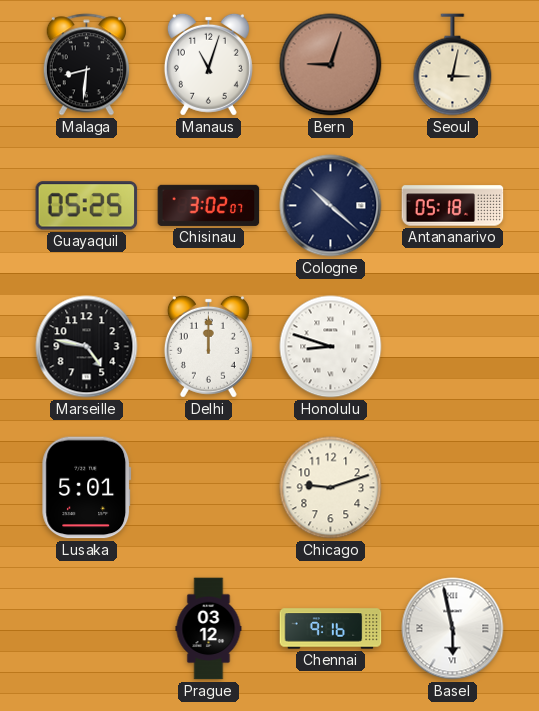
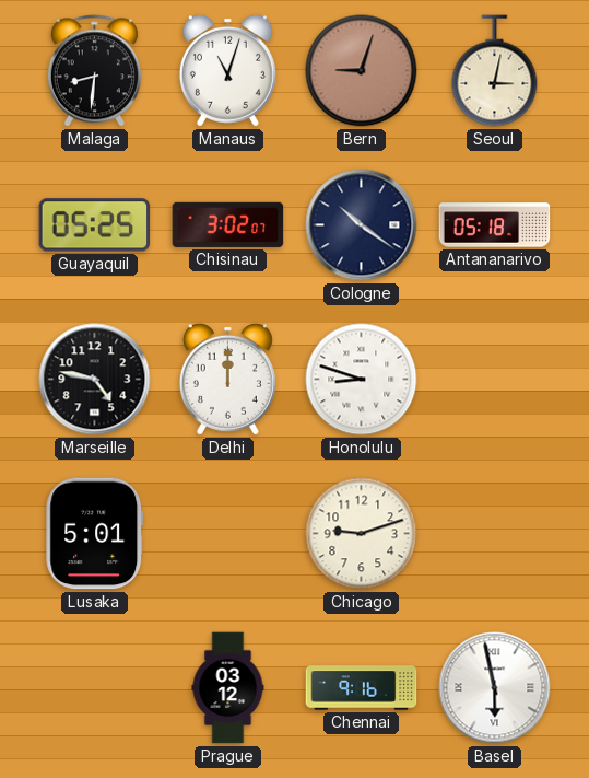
Cologne: 10:22 -> 10:21
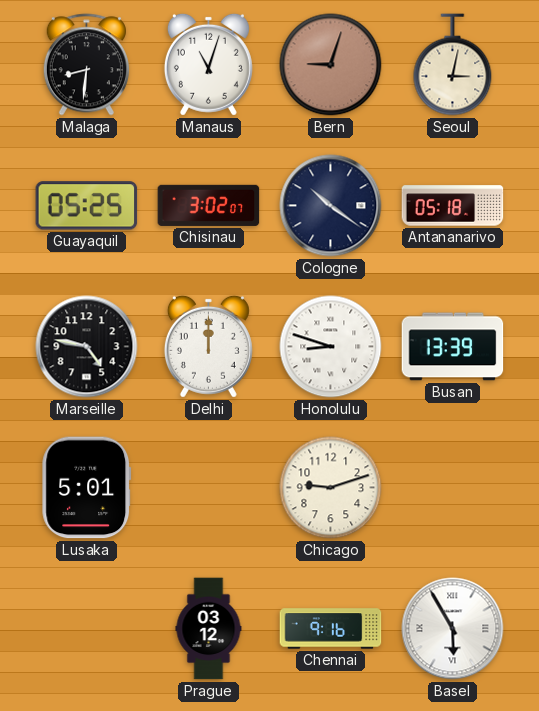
Busan: none -> 13:39
Basel: 5:58 -> 5:55
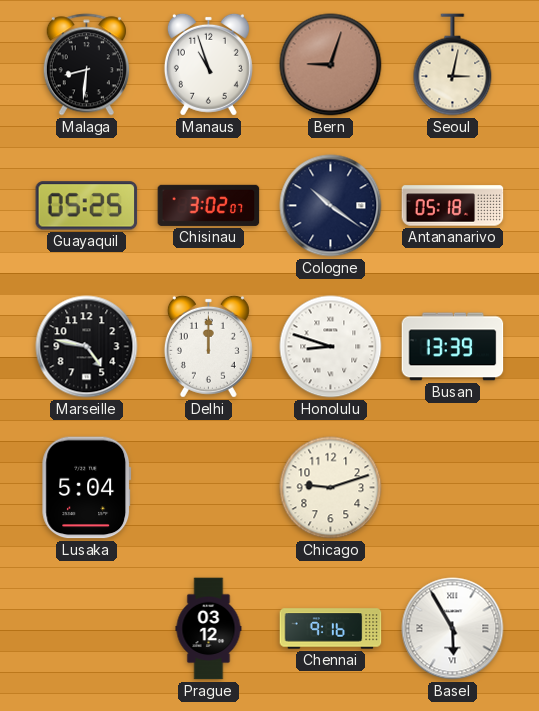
Manaus: 11:03 -> 10:57
Lusaka: 5:01 -> 5:04
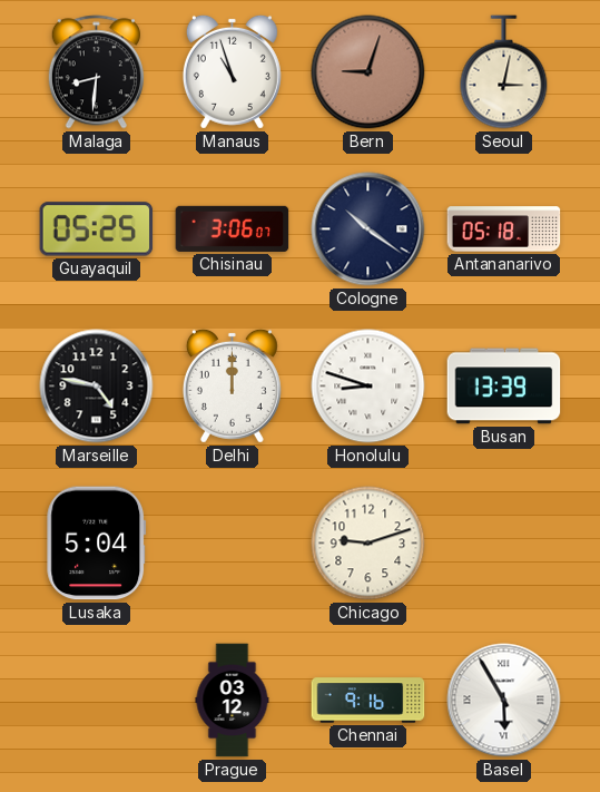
Chisinau: 3:02 -> 3:06
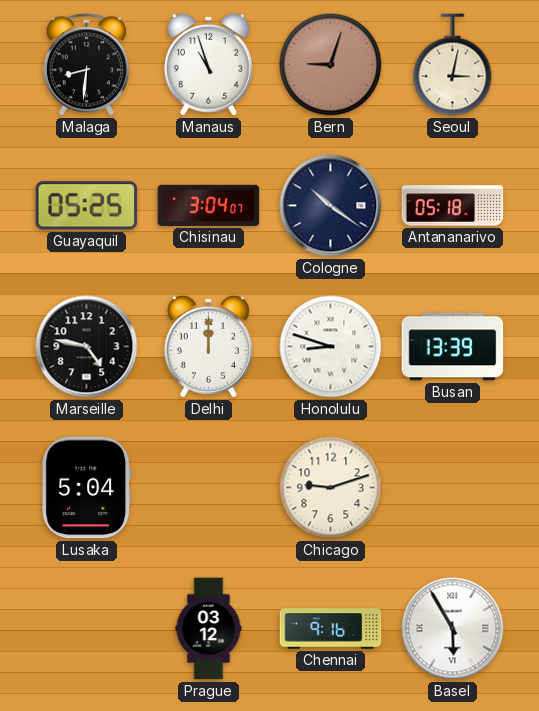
Chisinau: 3:06 -> 3:04
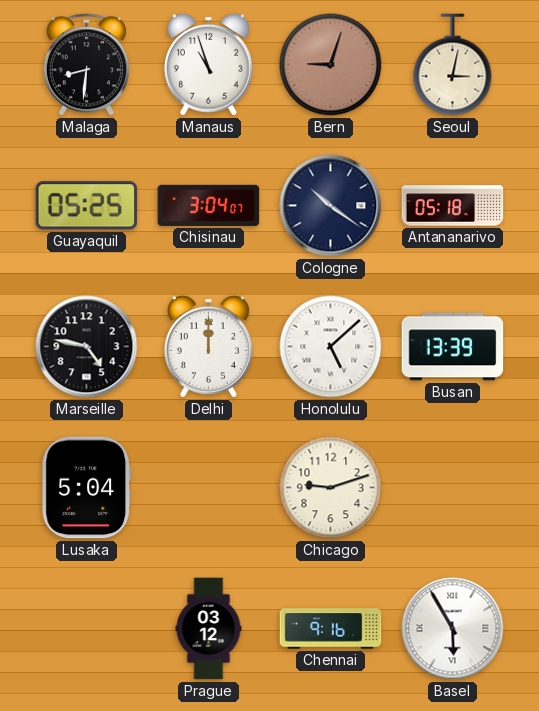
Honolulu: 8:48 -> 5:08
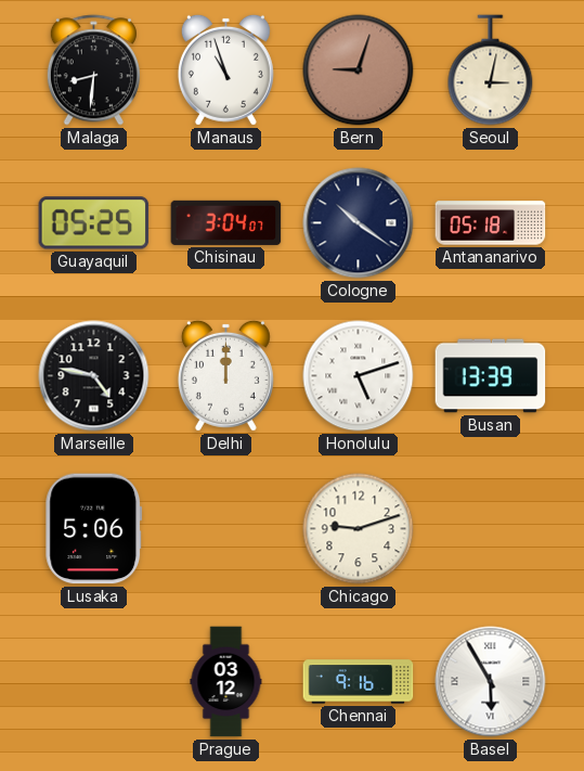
Honolulu: 5:08 -> 5:12
Lusaka: 5:04 -> 5:06
